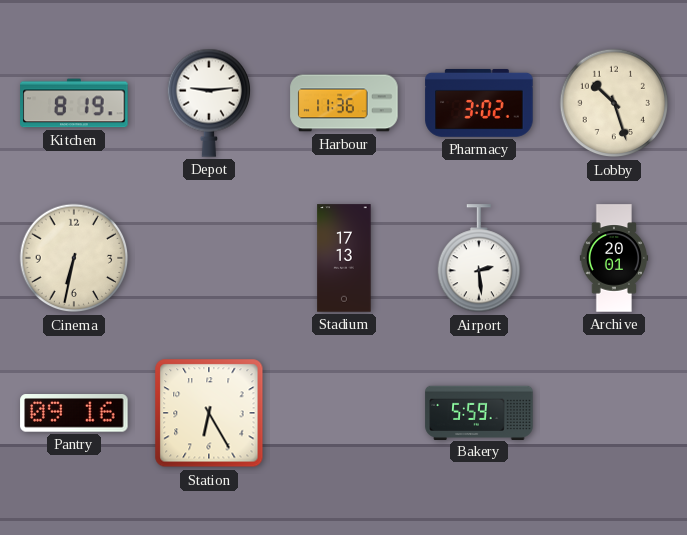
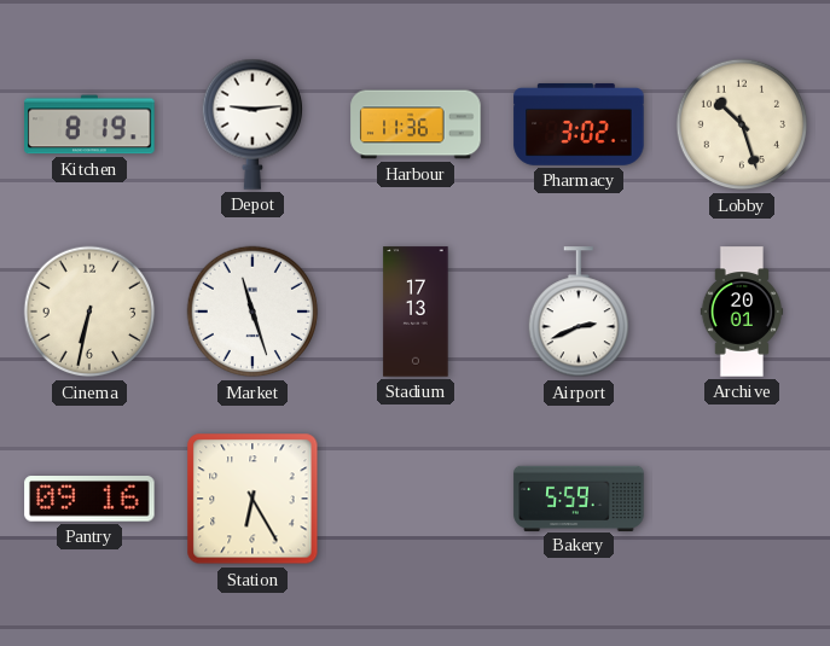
Market: none -> 11:27
Airport: 2:29 -> 2:41
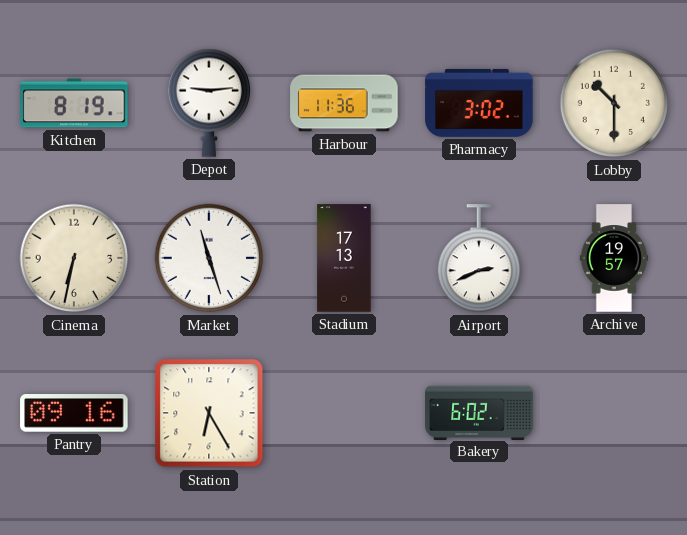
Lobby: 10:27 -> 10:30
Archive: 20:01 -> 19:57
Bakery: 5:59 -> 6:02
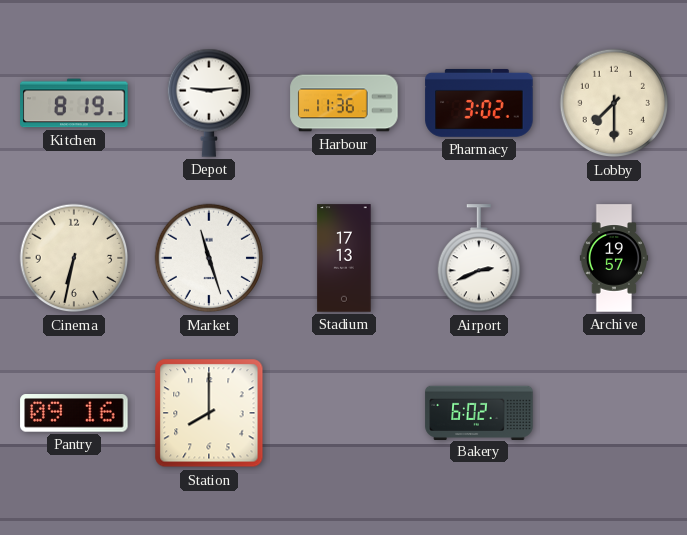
Lobby: 10:30 -> 7:30
Station: 6:25 -> 8:00
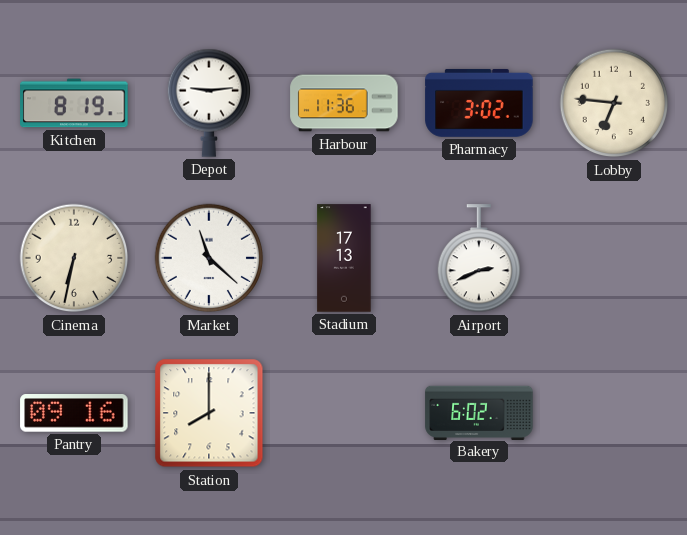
Lobby: 7:30 -> 6:46
Market: 11:27 -> 11:22
Archive: 19:57 -> none
